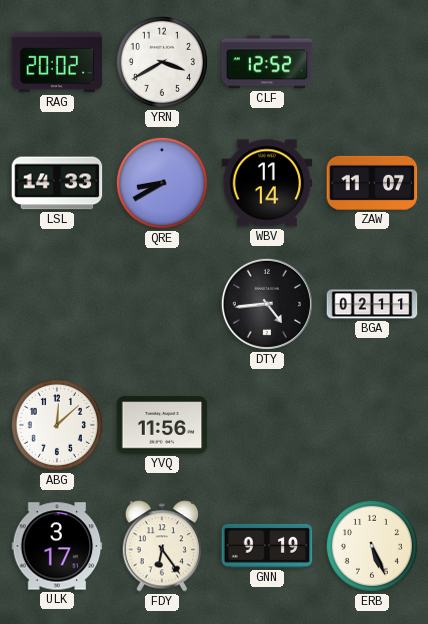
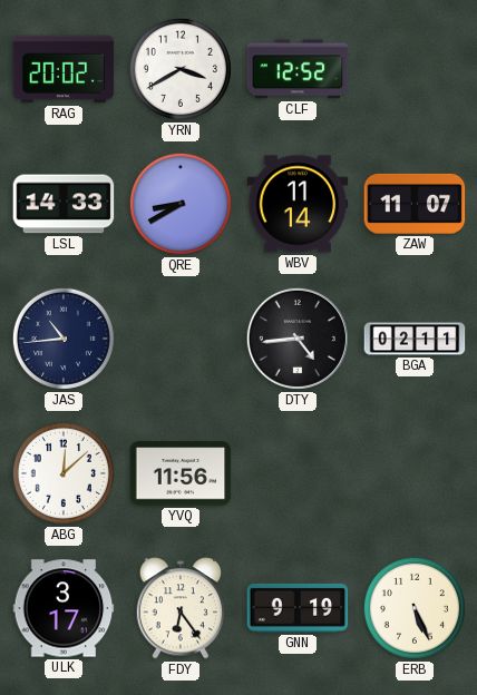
JAS: none -> 10:44
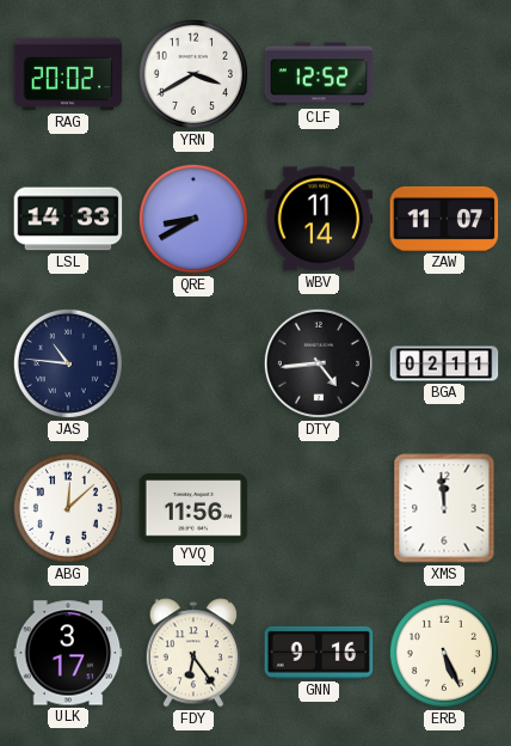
JAS: 10:44 -> 10:46
XMS: none -> 11:59
GNN: 9:19 -> 9:16
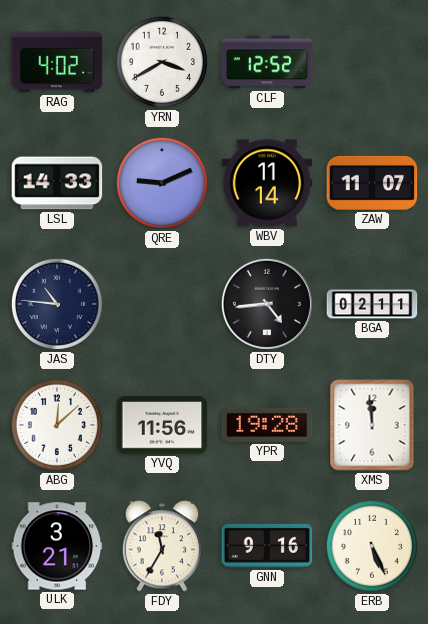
RAG: 20:02 -> 4:02
QRE: 8:40 -> 9:11
YPR: none -> 19:28
ULK: 3:17 -> 3:21
FDY: 6:24 -> 11:35
